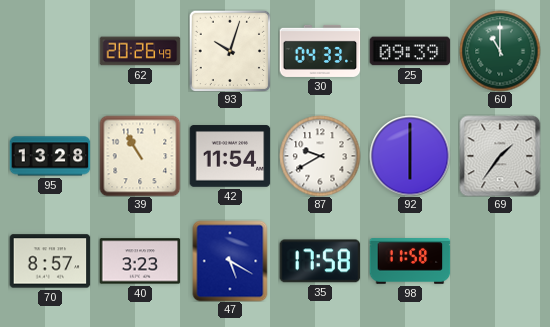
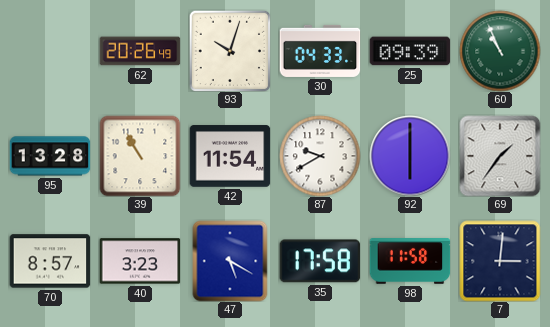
60: 11:00 -> 10:56
7: none -> 3:01
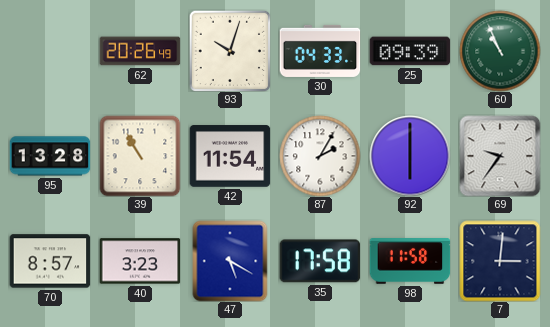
87: 9:40 -> 2:05
69: 1:36 -> 9:36
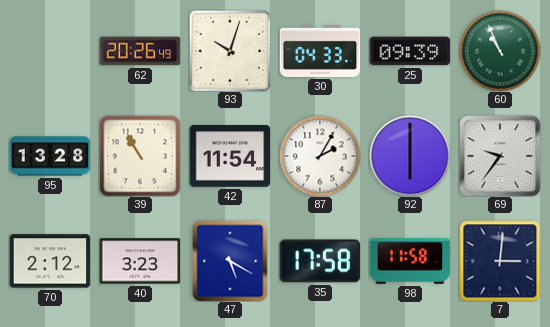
70: 8:57 -> 2:12
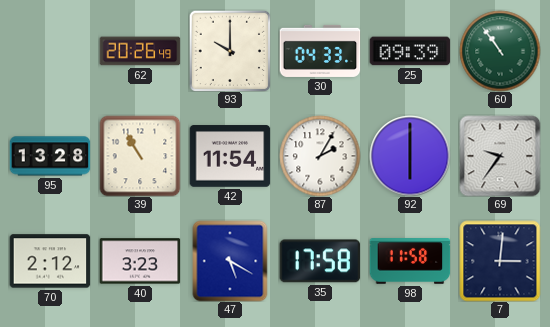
93: 10:03 -> 10:00
60: 10:56 -> 10:54
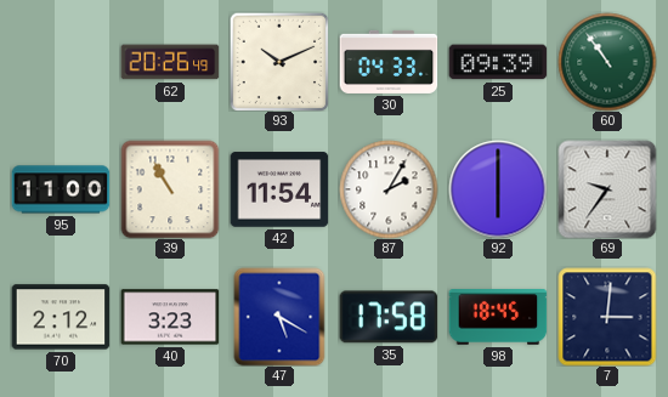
93: 10:00 -> 10:11
95: 13:28 -> 11:00
98: 11:58 -> 18:45
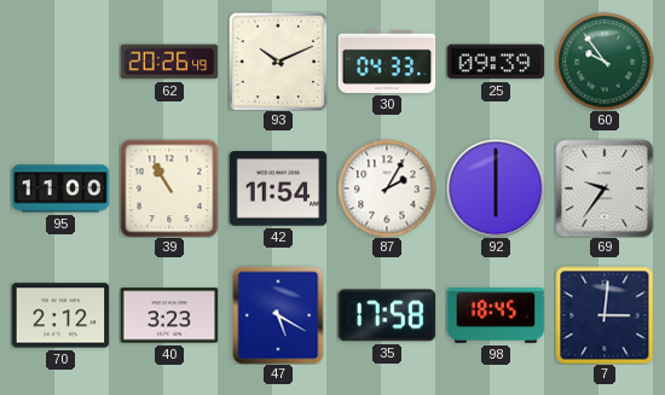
60: 10:54 -> 9:54
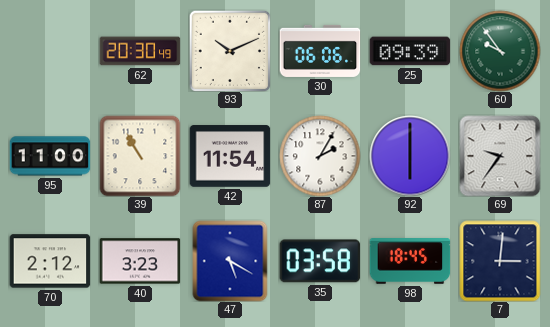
62: 20:26 -> 20:30
30: 04:33 -> 06:06
35: 17:58 -> 03:58
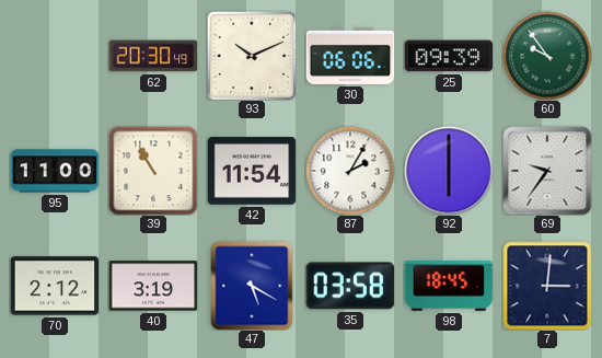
40: 3:23 -> 3:19
